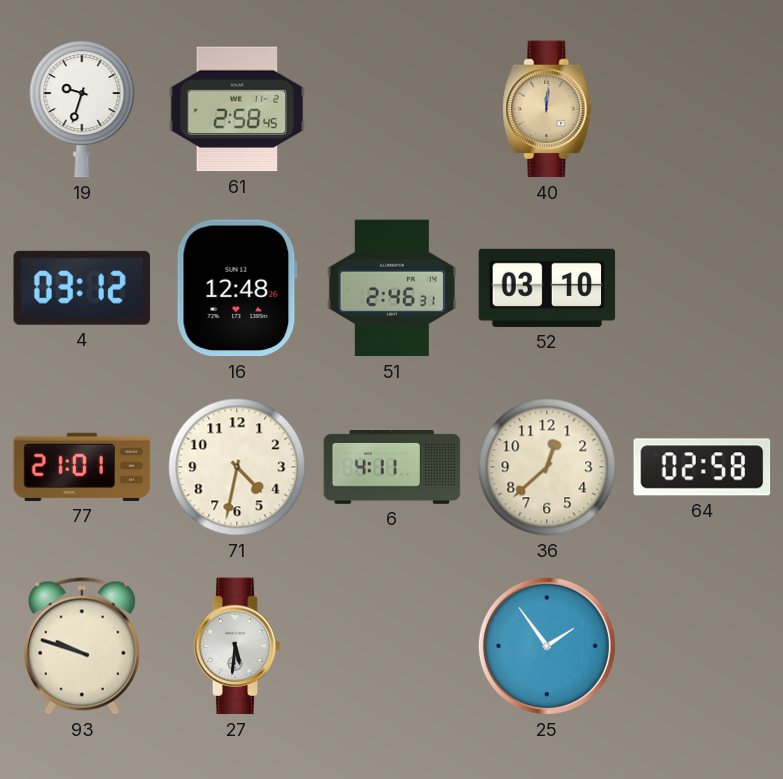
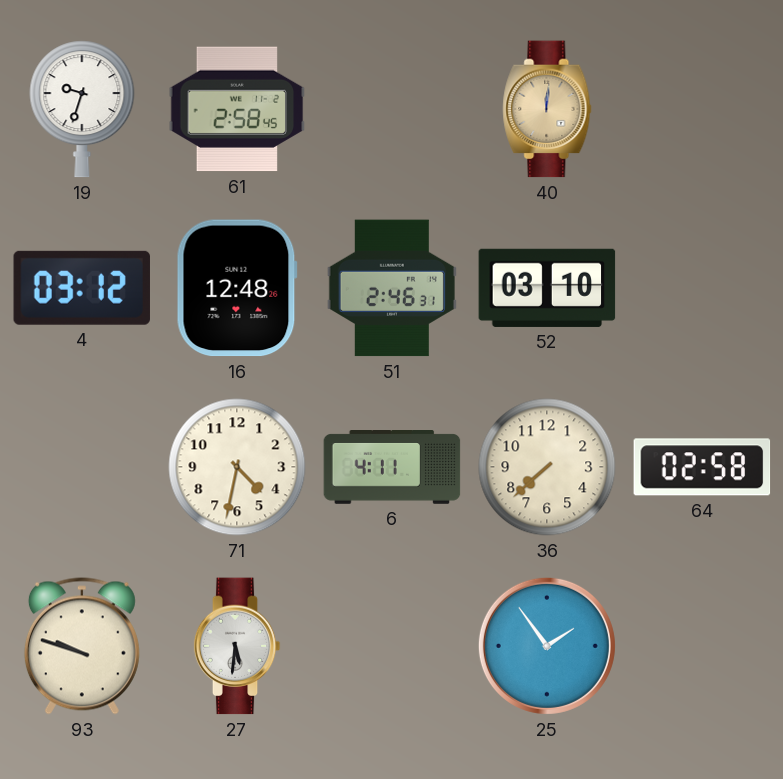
77: 21:01 -> none
36: 12:38 -> 7:38
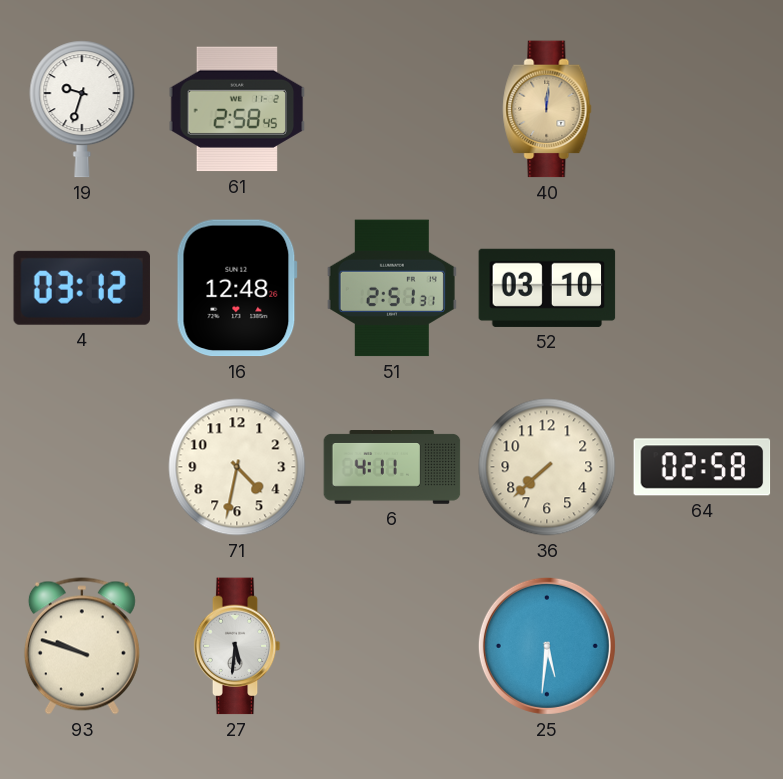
51: 2:46 -> 2:51
25: 1:54 -> 5:31
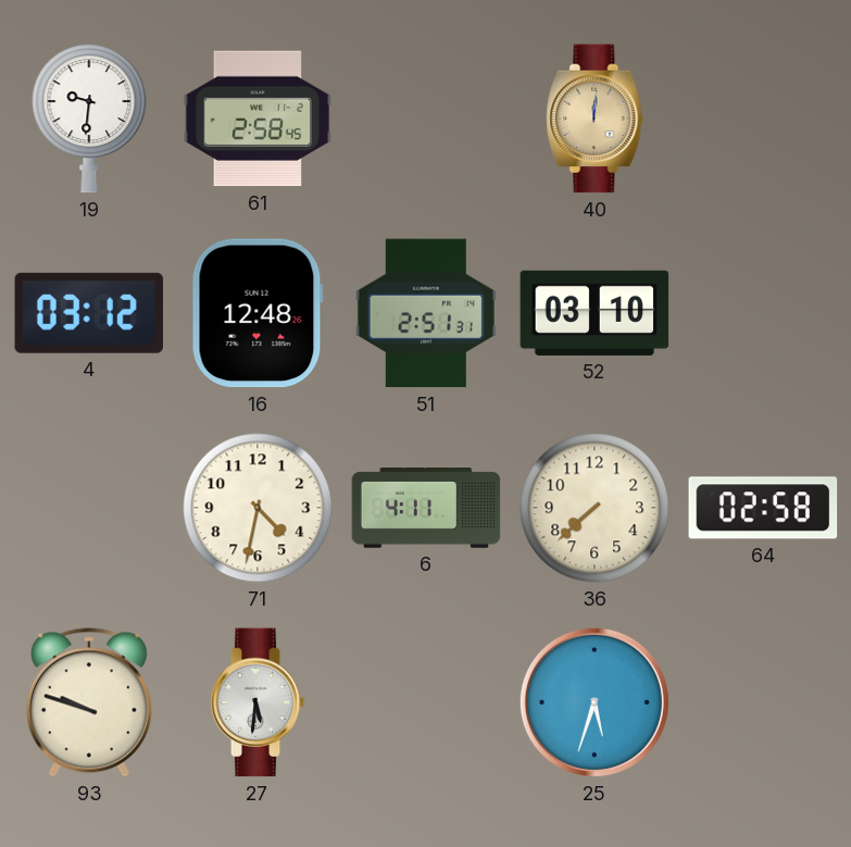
19: 9:33 -> 9:31
25: 5:31 -> 5:33
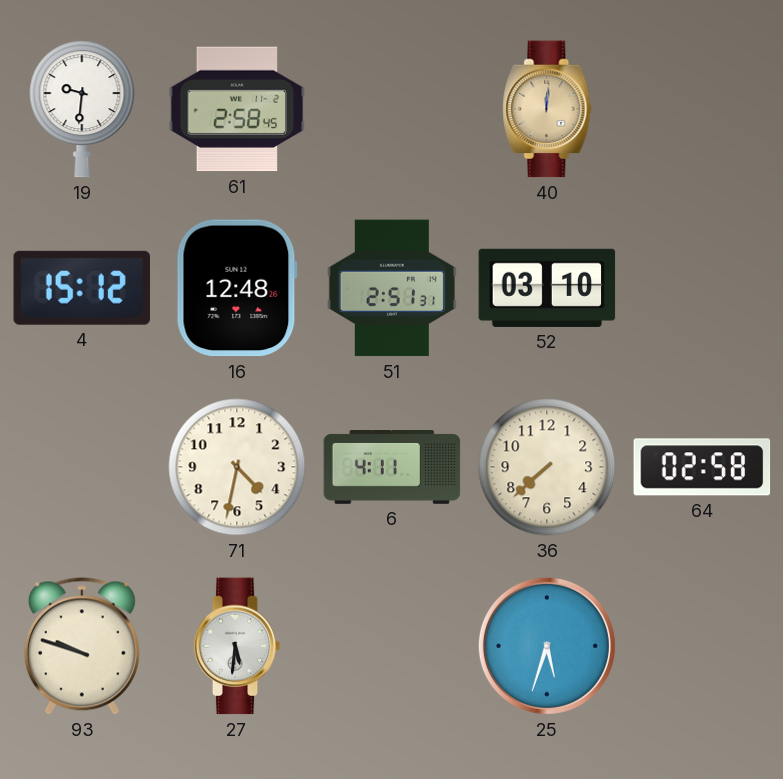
4: 03:12 -> 15:12
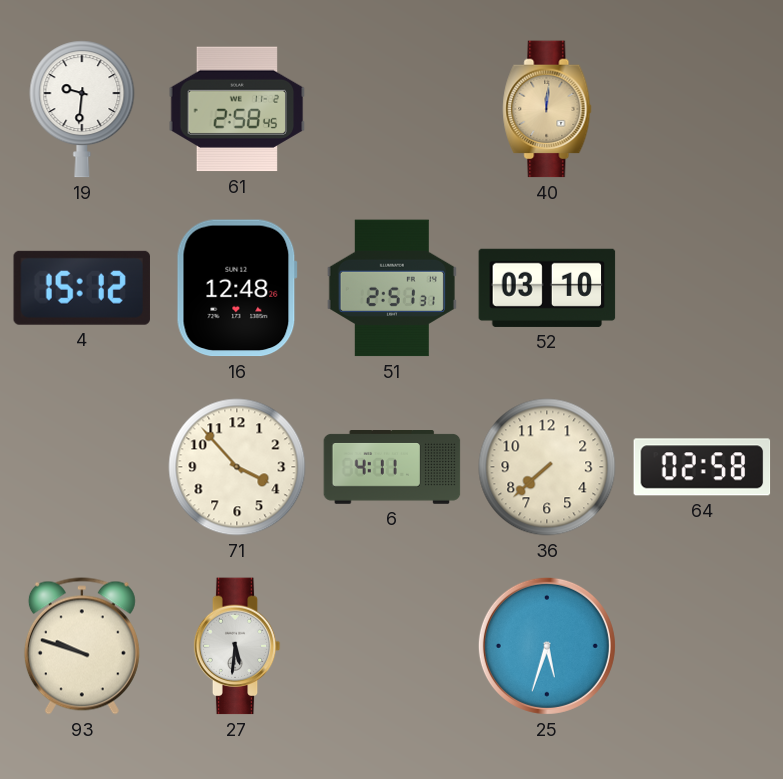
71: 4:32 -> 3:53
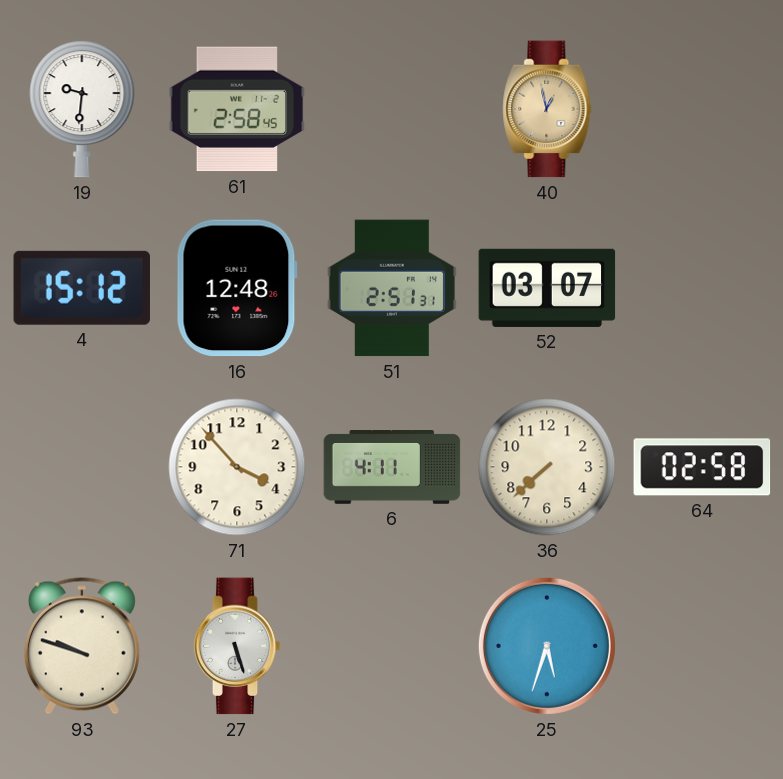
40: 12:01 -> 12:58
52: 03:10 -> 03:07
27: 5:31 -> 5:27
